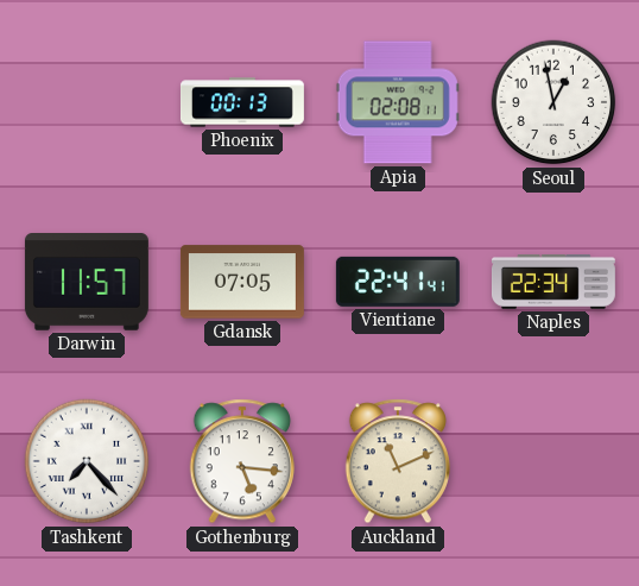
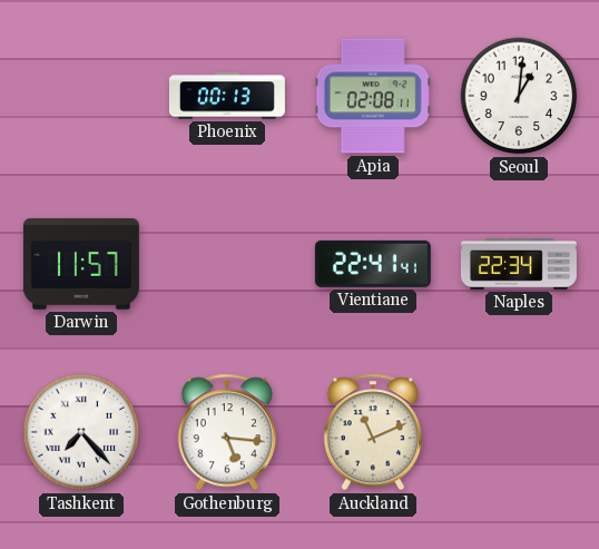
Seoul: 12:58 -> 1:01
Gdansk: 07:05 -> none
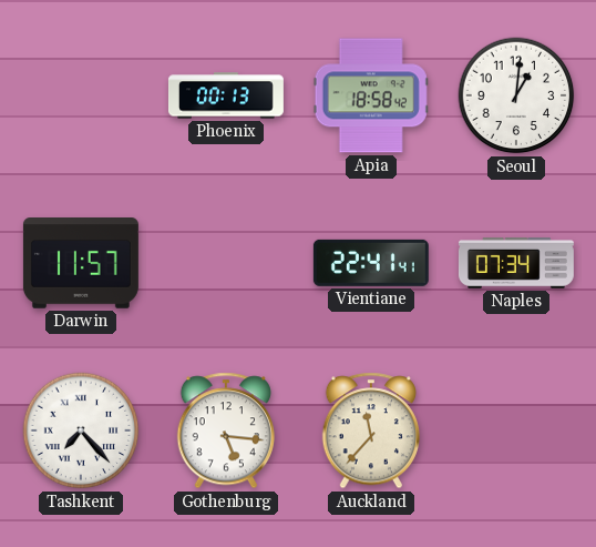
Apia: 02:08 -> 18:58
Naples: 22:34 -> 07:34
Auckland: 11:11 -> 11:37
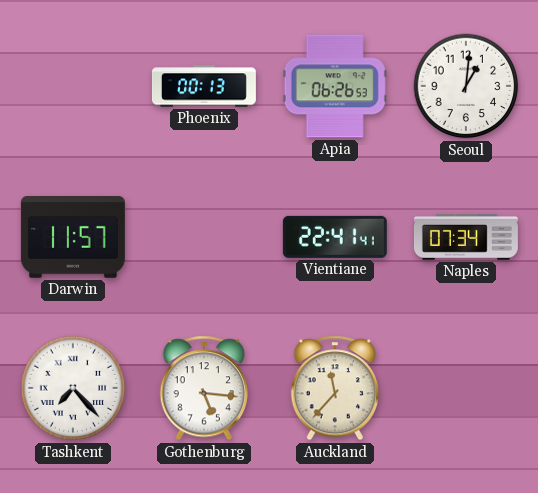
Apia: 18:58 -> 06:26
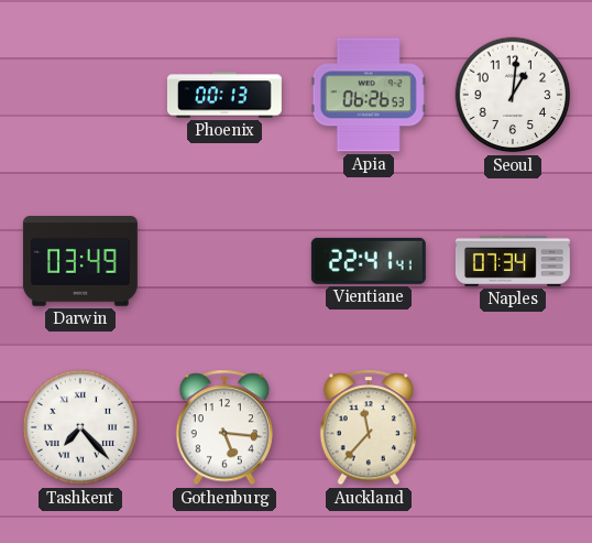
Darwin: 11:57 -> 03:49
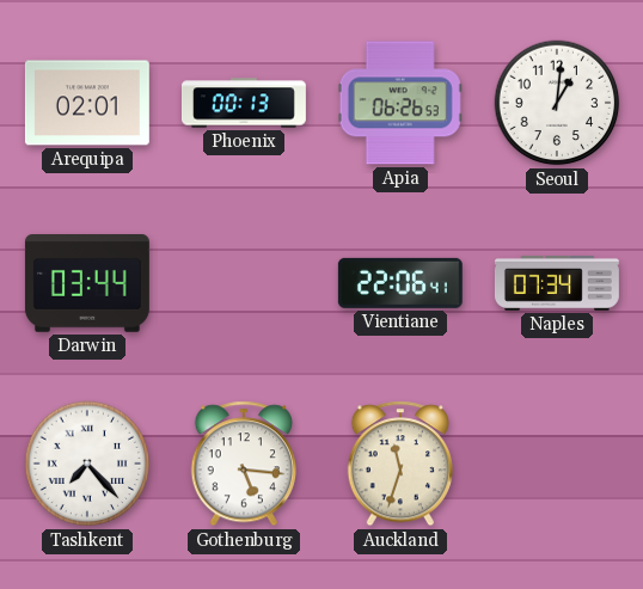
Arequipa: none -> 02:01
Darwin: 03:49 -> 03:44
Vientiane: 22:41 -> 22:06
Auckland: 11:37 -> 11:33
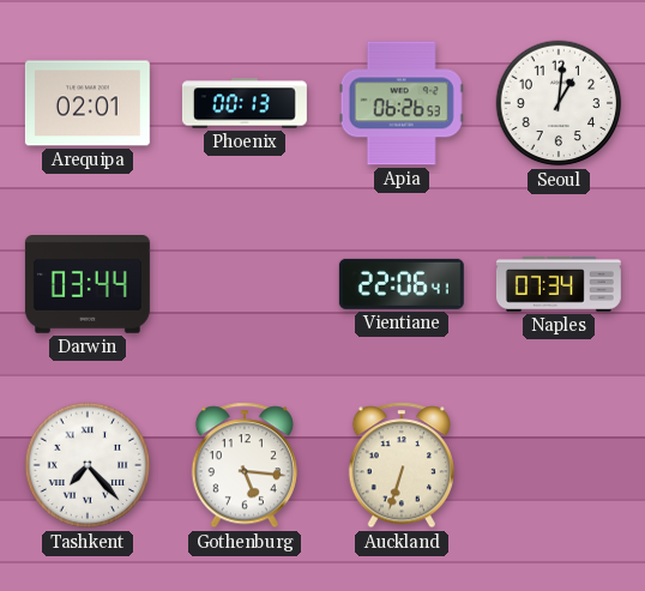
Auckland: 11:33 -> 6:33
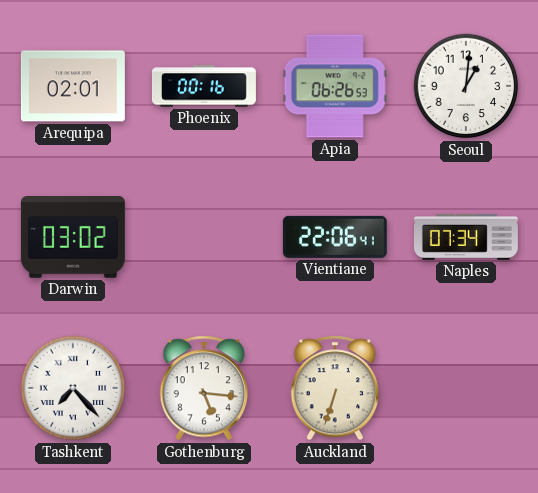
Phoenix: 00:13 -> 00:16
Darwin: 03:44 -> 03:02
